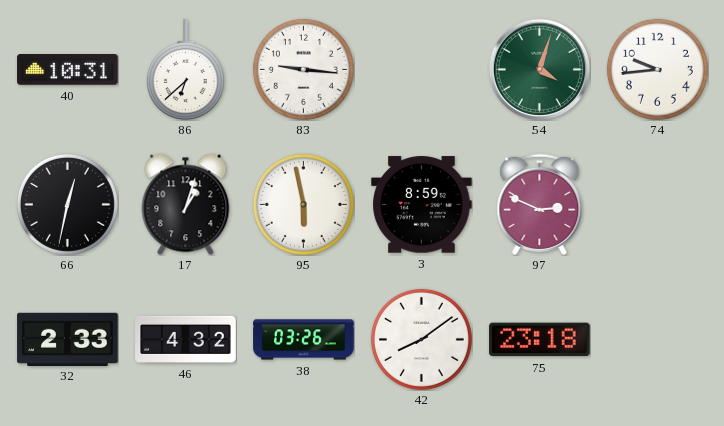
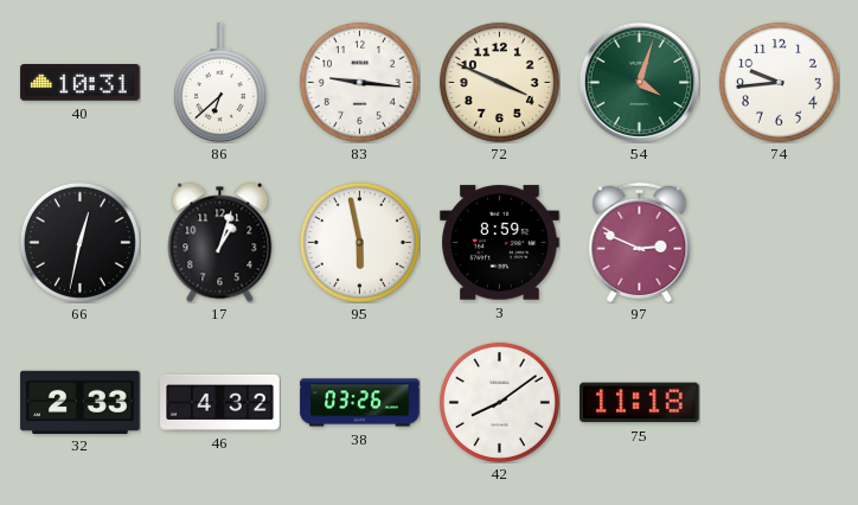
72: none -> 3:49
75: 23:18 -> 11:18
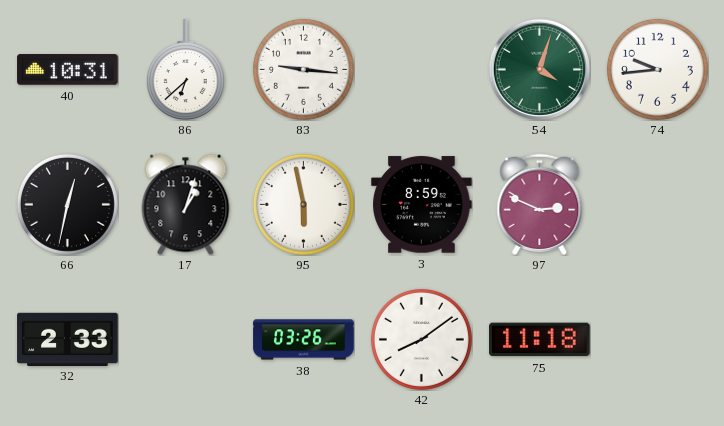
72: 3:49 -> none
46: 4:32 -> none
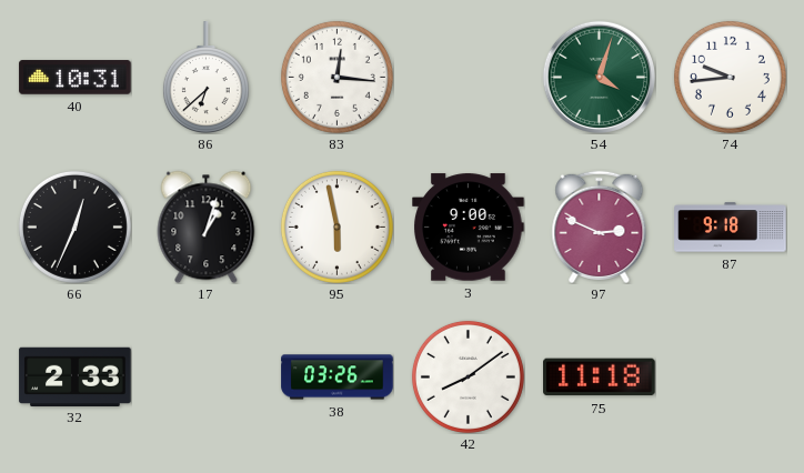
83: 9:16 -> 12:16
66: 12:32 -> 12:34
3: 8:59 -> 9:00
87: none -> 9:18
